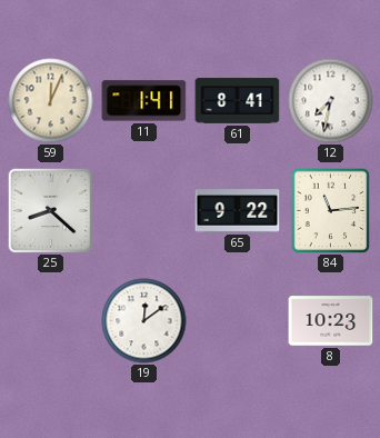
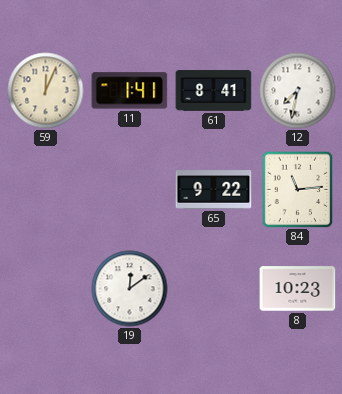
25: 8:22 -> none
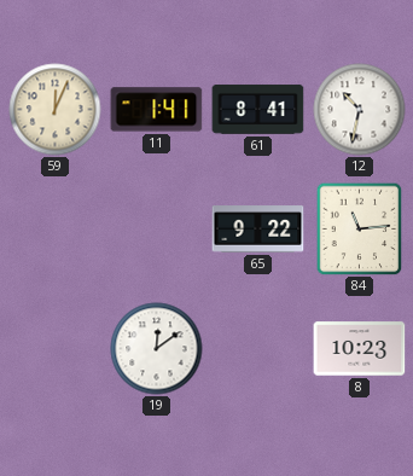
12: 7:32 -> 10:32
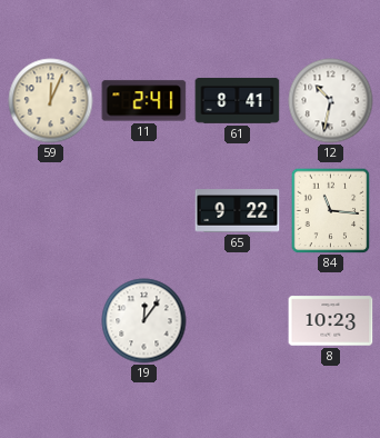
11: 1:41 -> 2:41
84: 11:14 -> 11:16
19: 12:09 -> 12:06
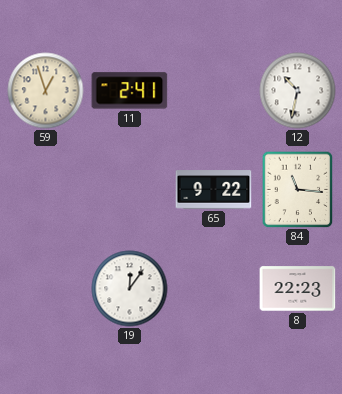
59: 12:04 -> 12:57
61: 8:41 -> none
8: 10:23 -> 22:23
